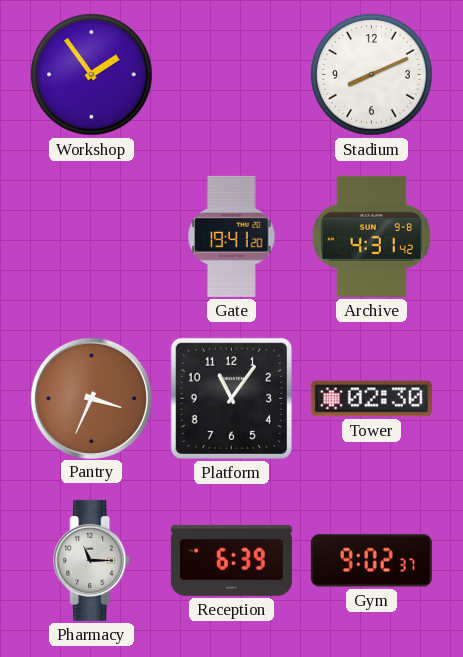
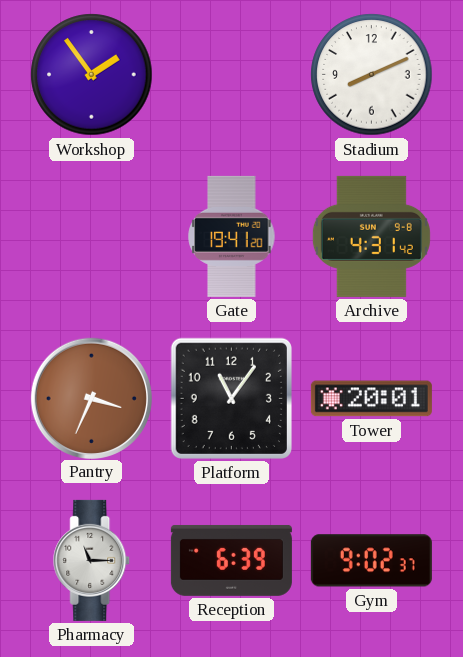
Tower: 02:30 -> 20:01
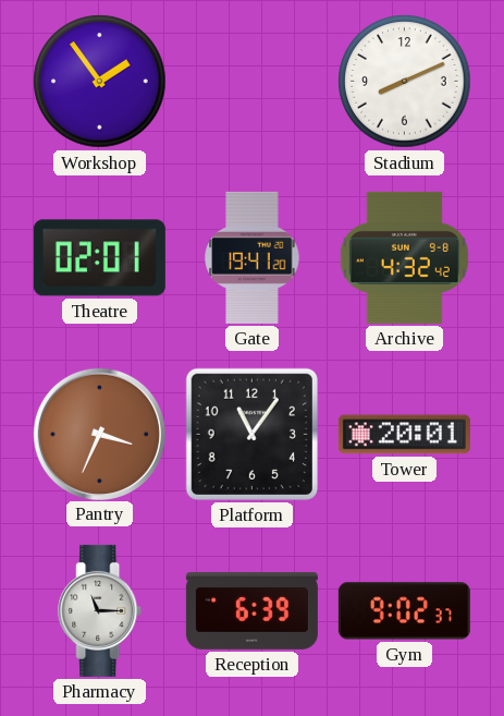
Theatre: none -> 02:01
Archive: 4:31 -> 4:32
